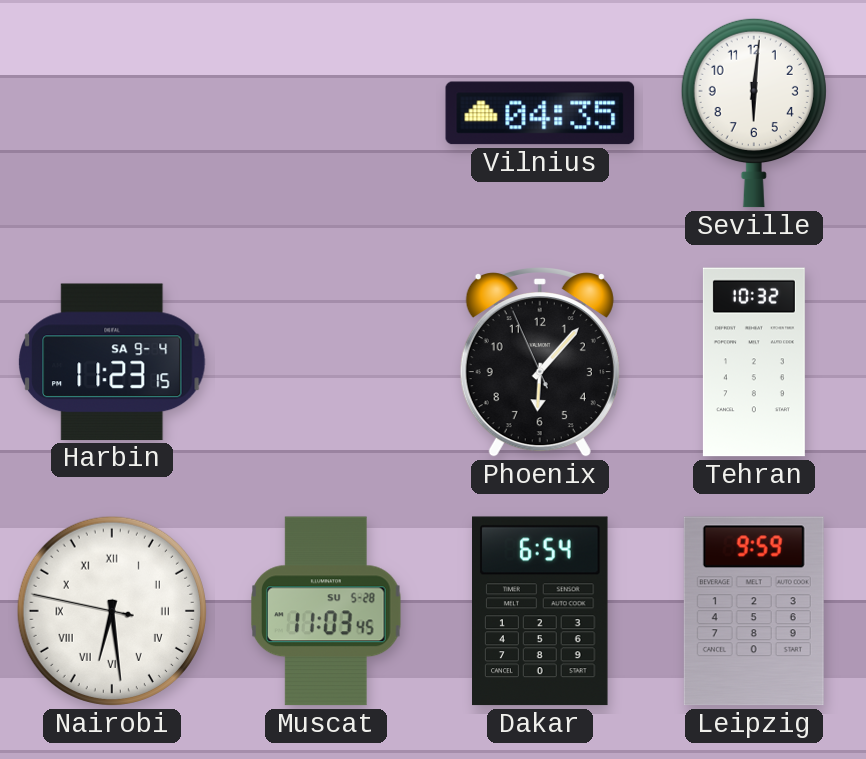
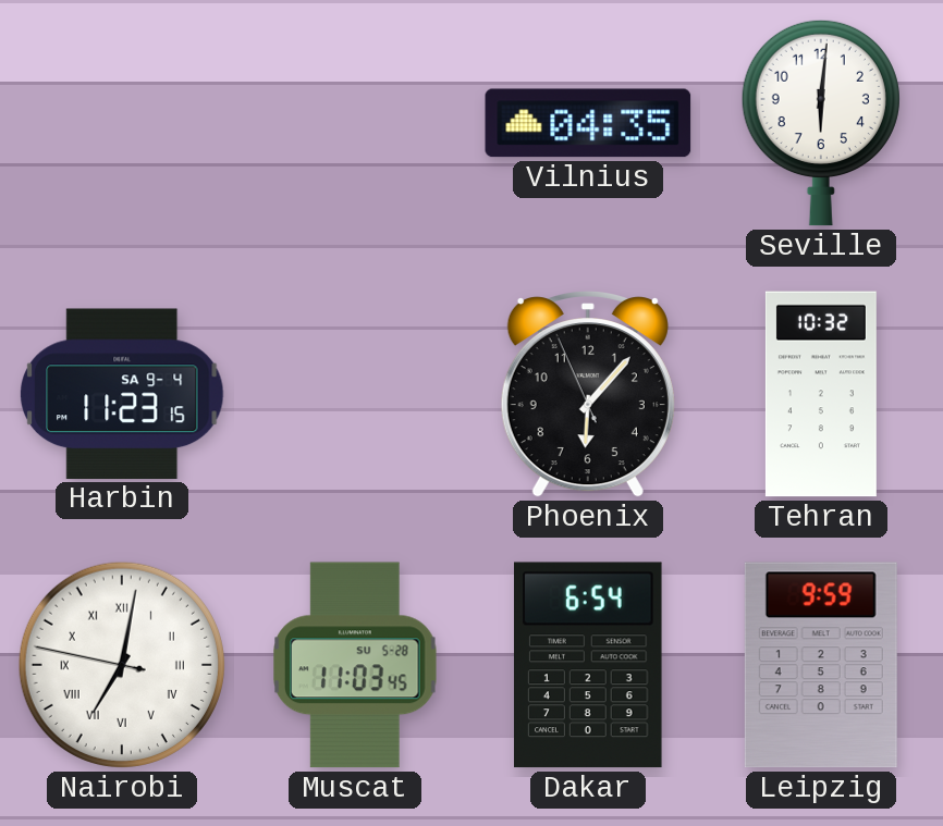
Nairobi: 6:28 -> 7:01
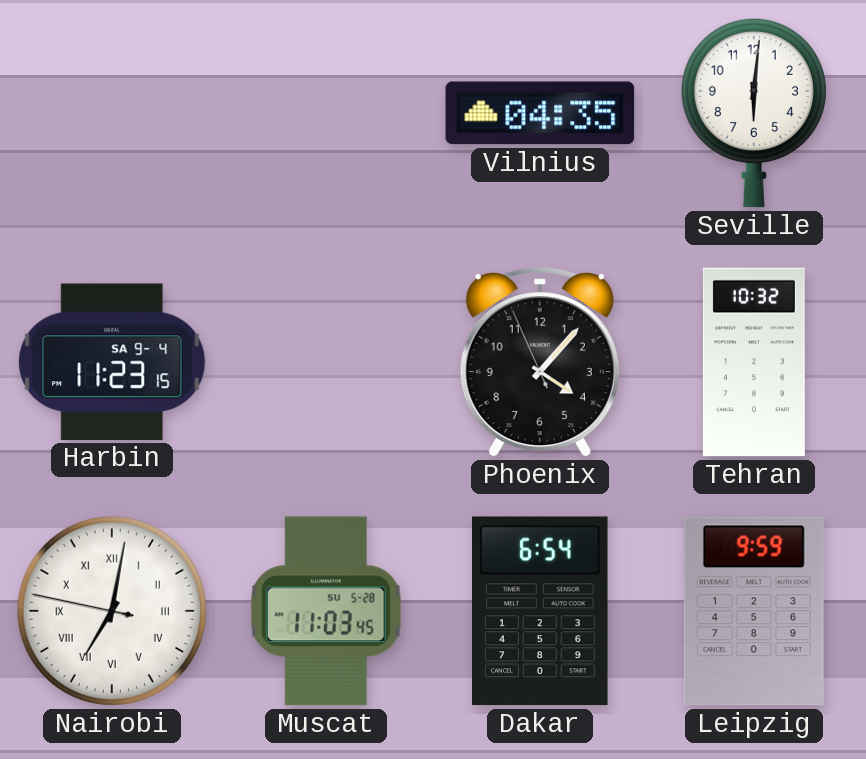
Phoenix: 6:06 -> 4:06
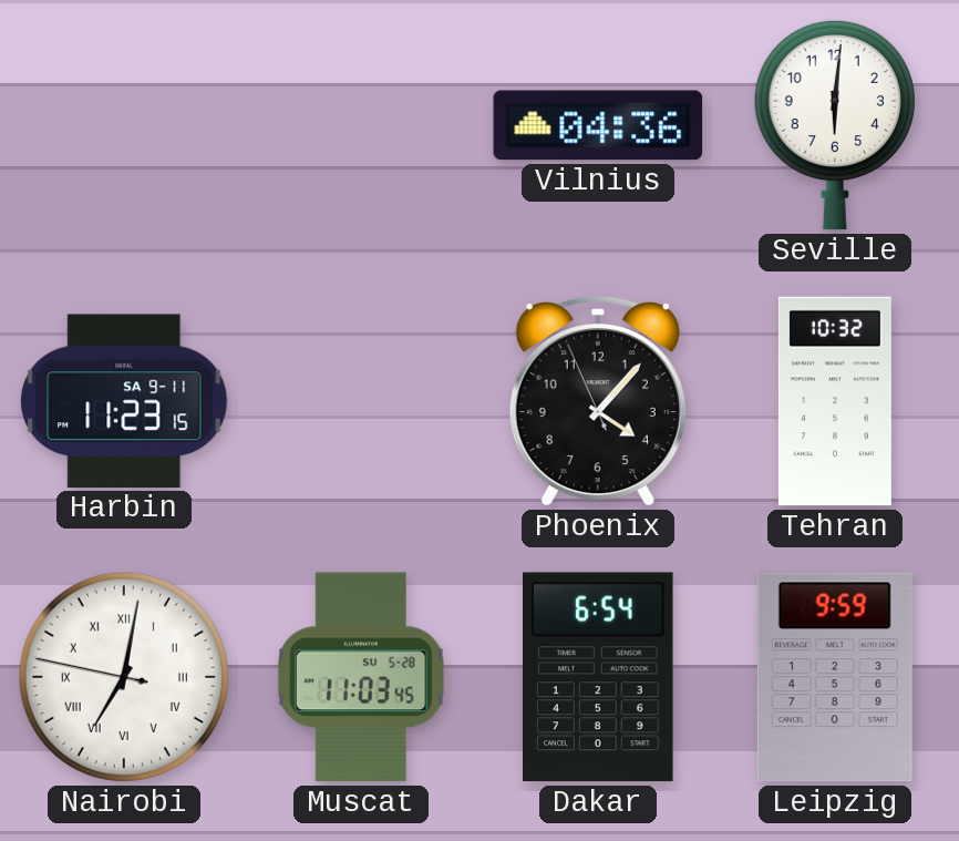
Vilnius: 04:35 -> 04:36
Harbin date: SA 9-4 -> SA 9-11
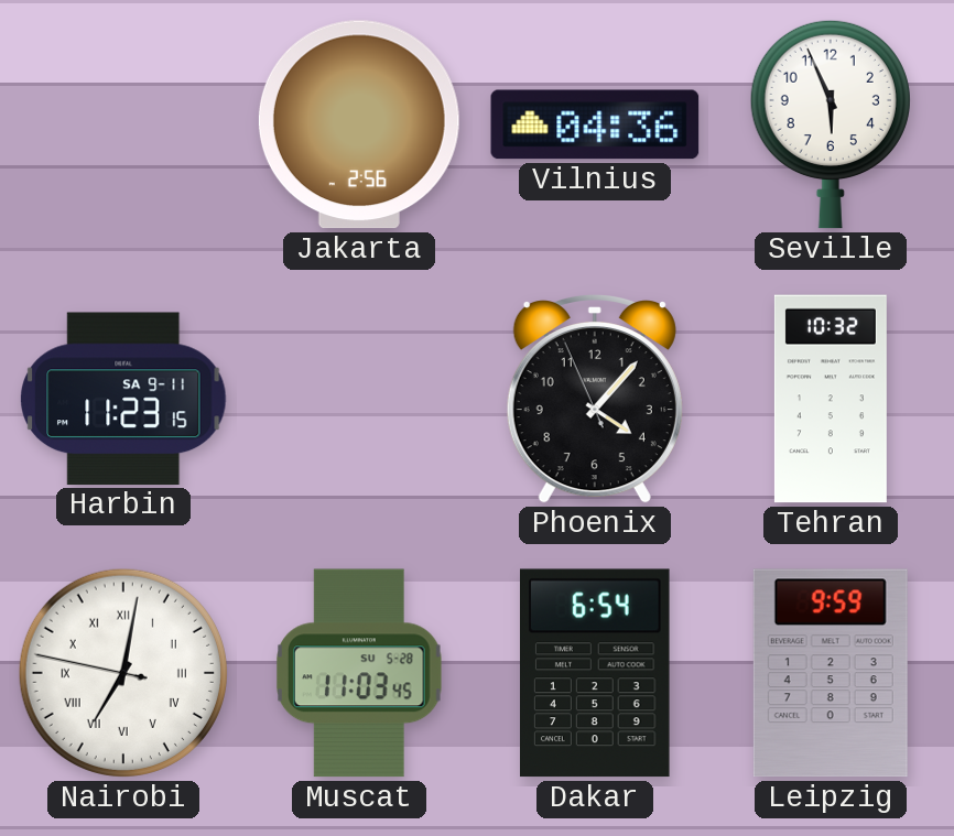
Jakarta: none -> 2:56
Seville: 6:01 -> 5:56
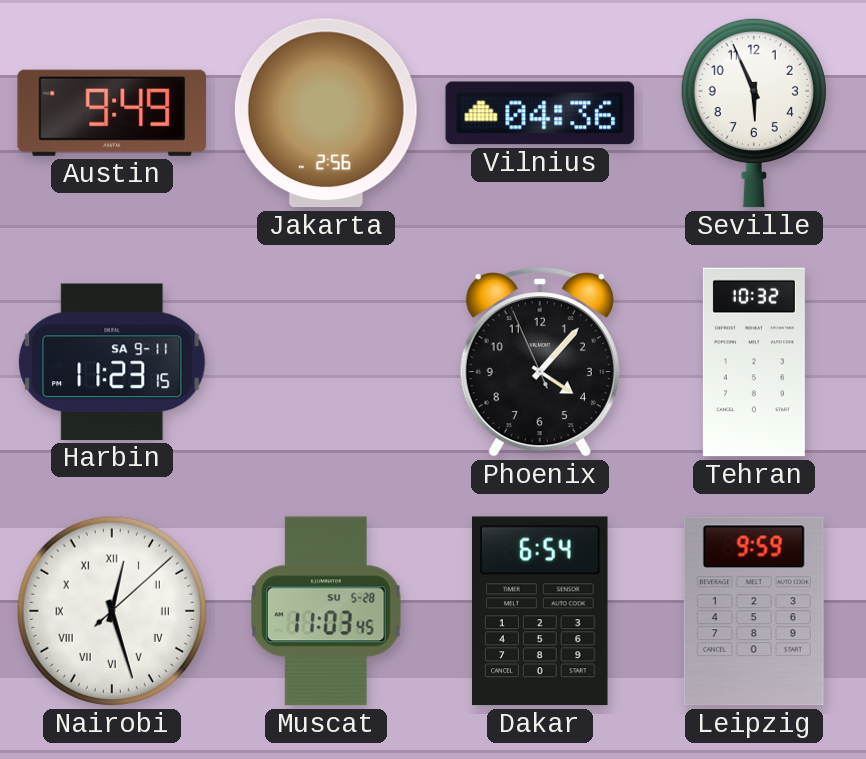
Austin: none -> 9:49
Nairobi: 7:01 -> 12:27
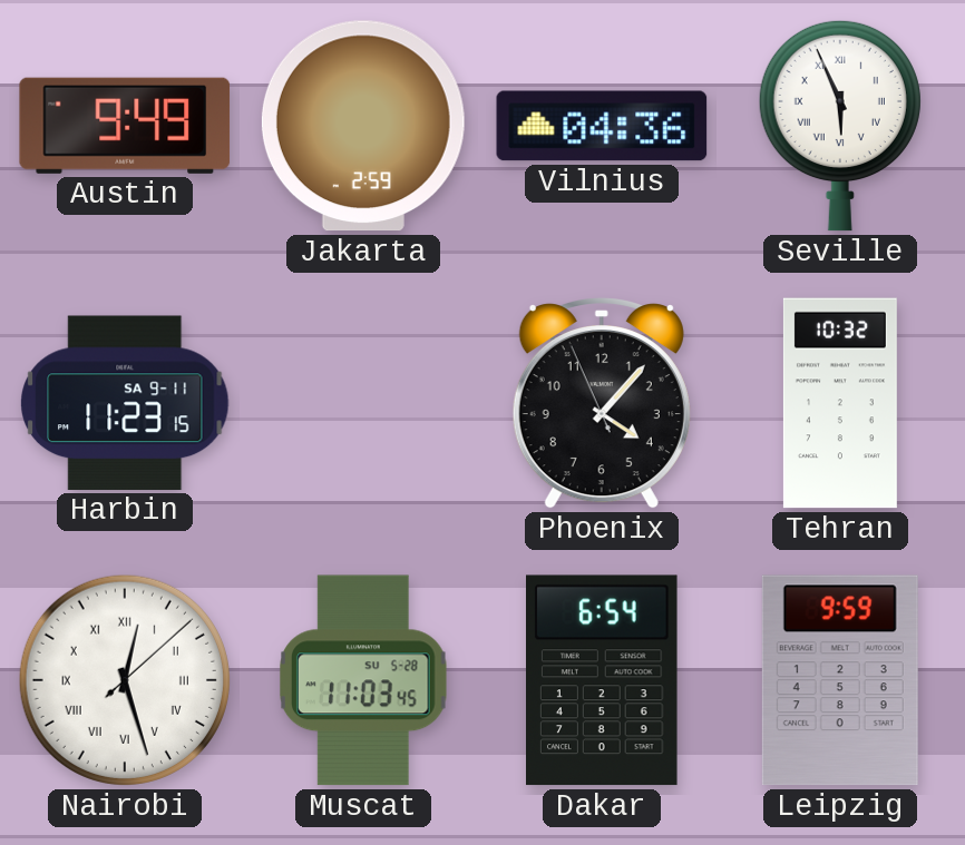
Jakarta: 2:56 -> 2:59
Seville numerals: Arabic -> Roman
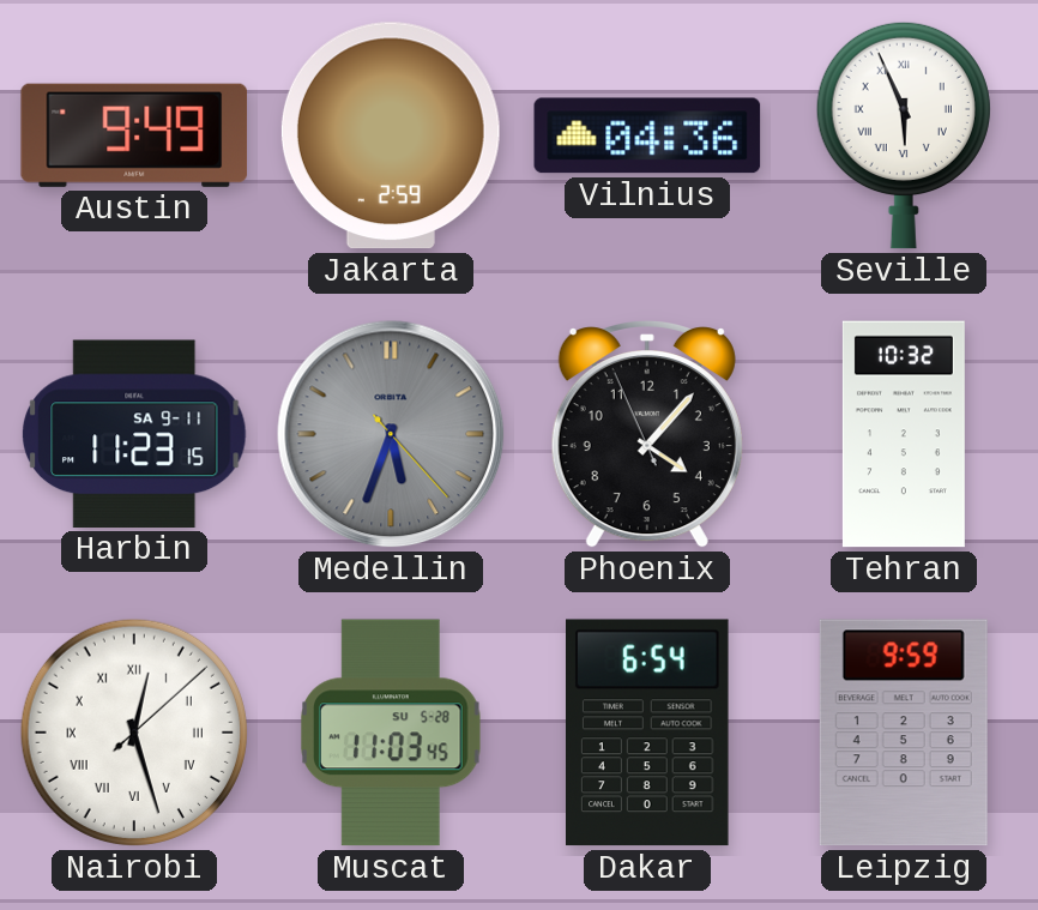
Medellin: none -> 5:33
